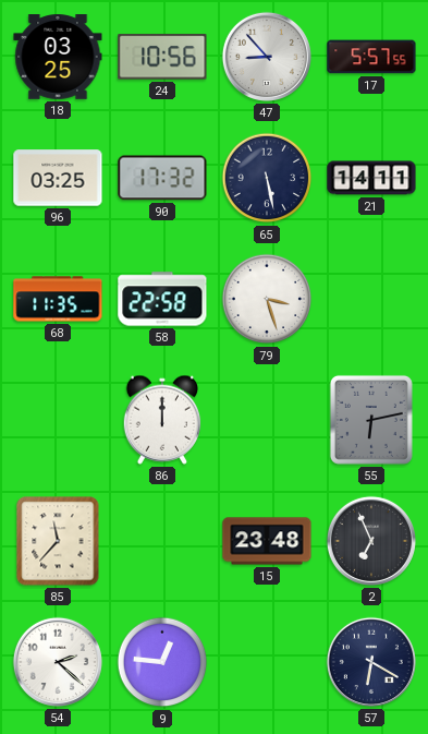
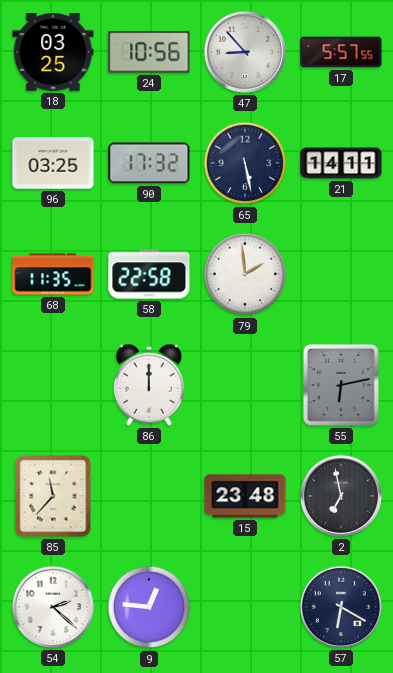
79: 3:27 -> 1:59
2: 6:56 -> 6:58
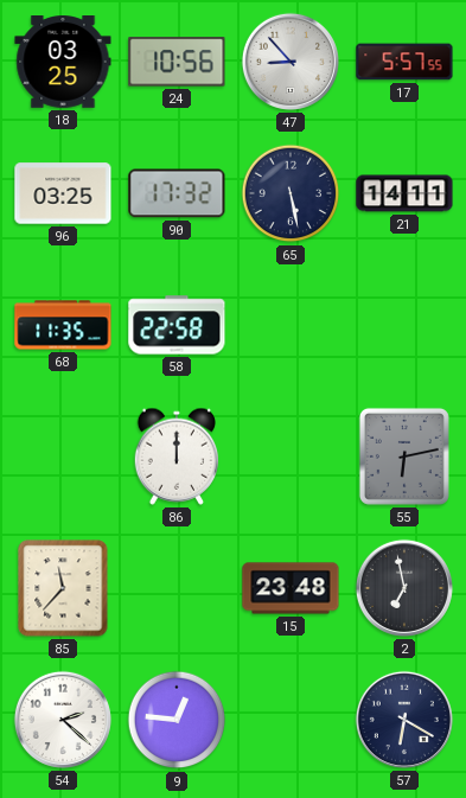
79: 1:59 -> none
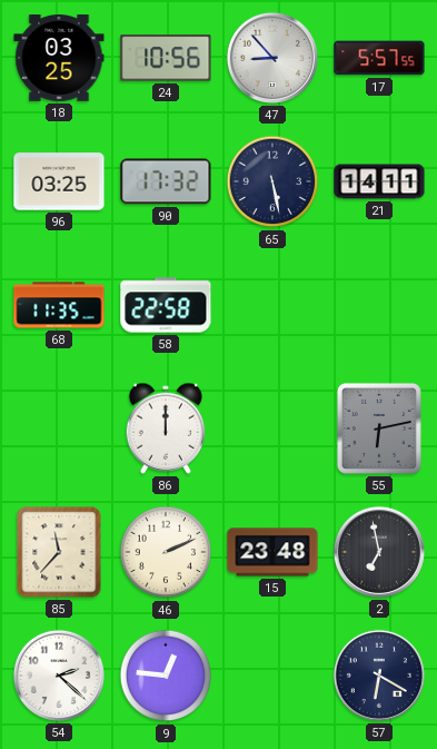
46: none -> 2:11
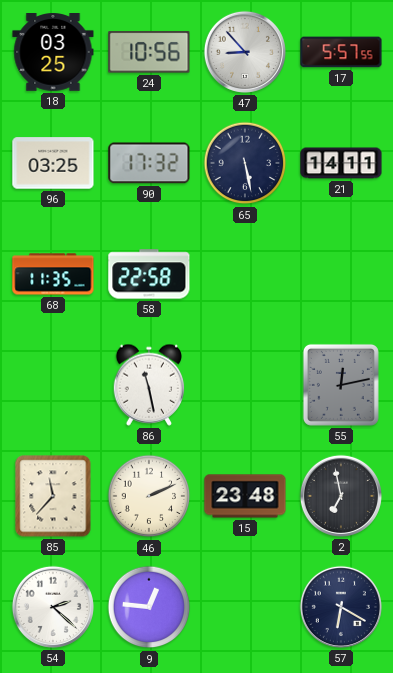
86: 12:00 -> 11:28
55: 6:13 -> 12:13
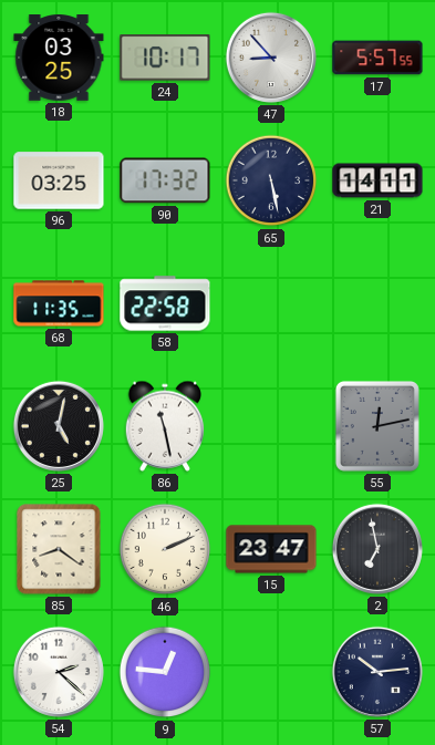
24: 10:56 -> 10:17
25: none -> 5:02
85: 11:37 -> 8:21
15: 23:48 -> 23:47
57: 6:20 -> 10:14
